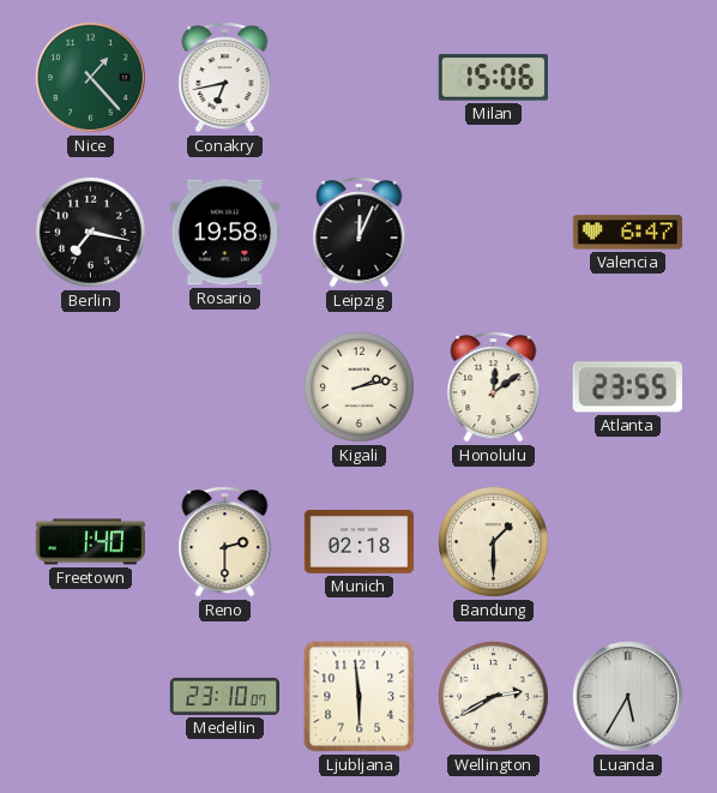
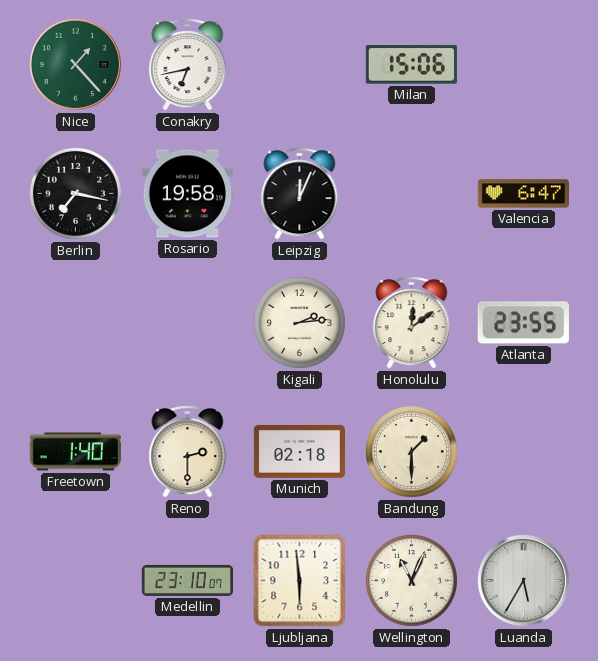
Kigali: 2:13 -> 2:14
Wellington: 2:40 -> 11:04
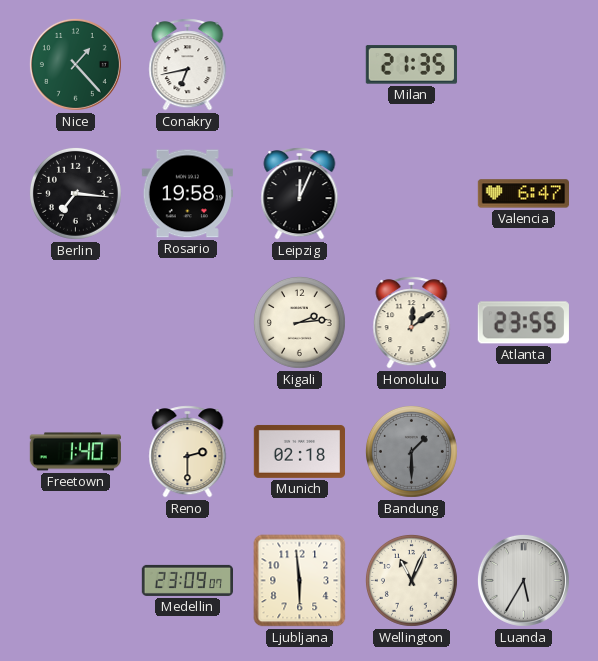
Milan: 15:06 -> 21:35
Berlin: 7:17 -> 7:16
Bandung dial: cream -> grey
Medellin: 23:10 -> 23:09
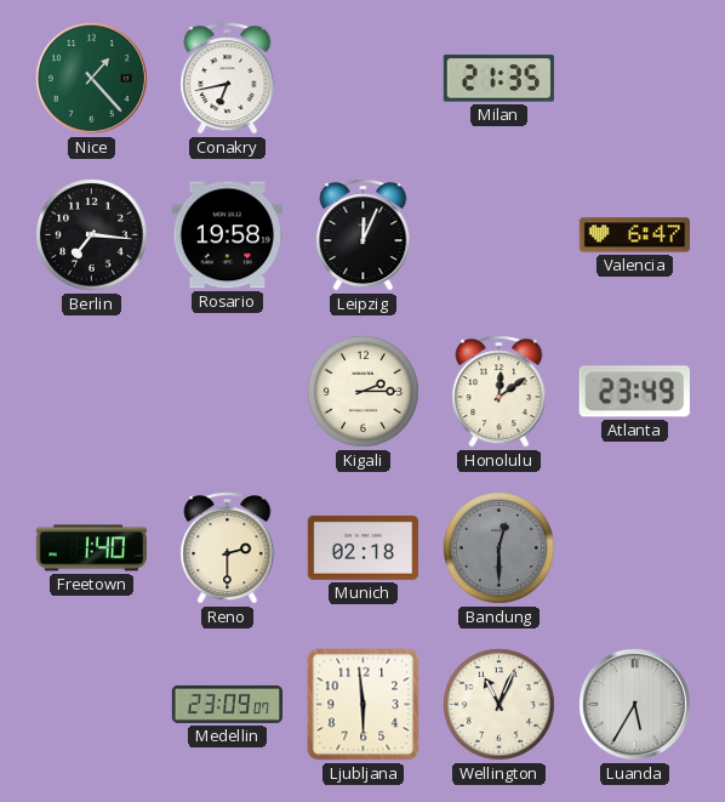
Kigali: 2:14 -> 2:15
Atlanta: 23:55 -> 23:49
Bandung: 1:30 -> 12:30
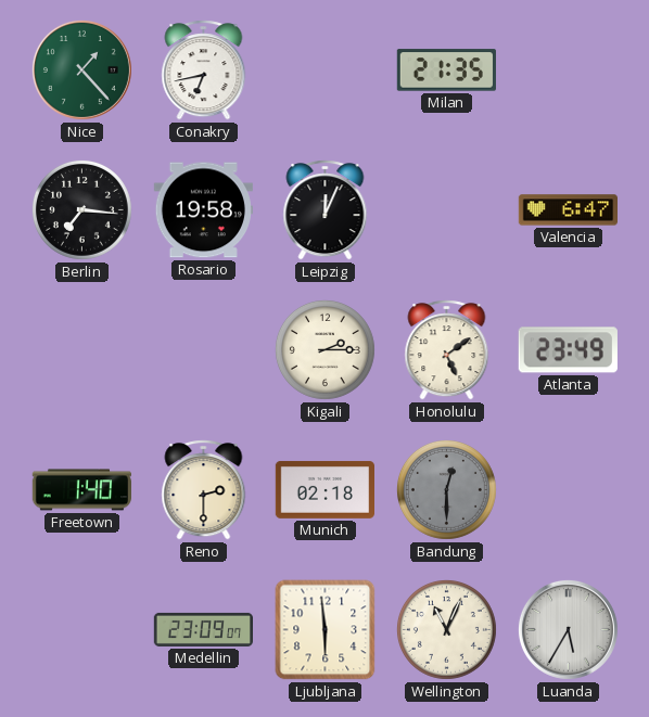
Honolulu: 12:09 -> 5:09
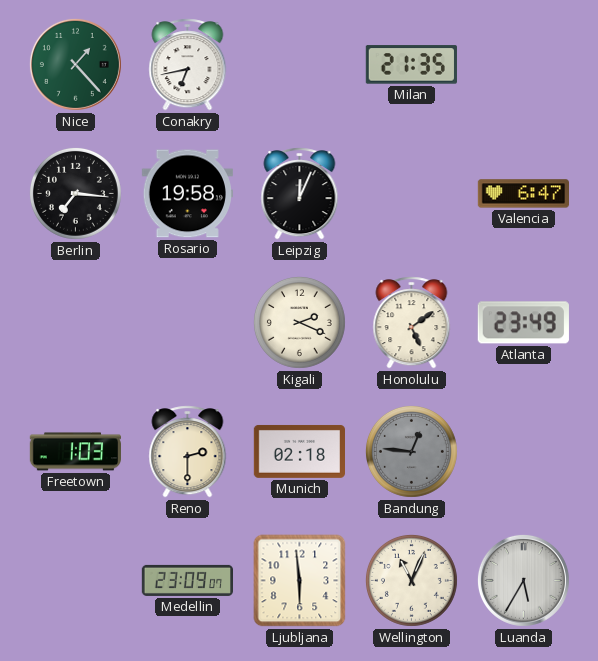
Kigali: 2:15 -> 2:19
Freetown: 1:40 -> 1:03
Bandung: 12:30 -> 12:46
